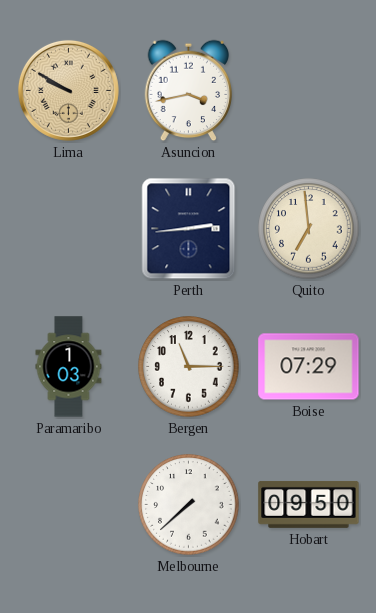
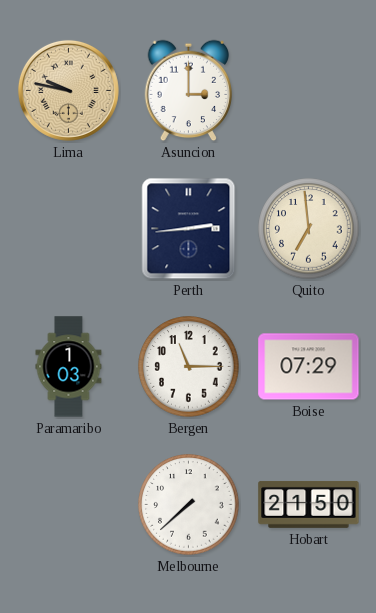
Lima: 9:50 -> 9:47
Asuncion: 3:43 -> 3:00
Hobart: 09:50 -> 21:50
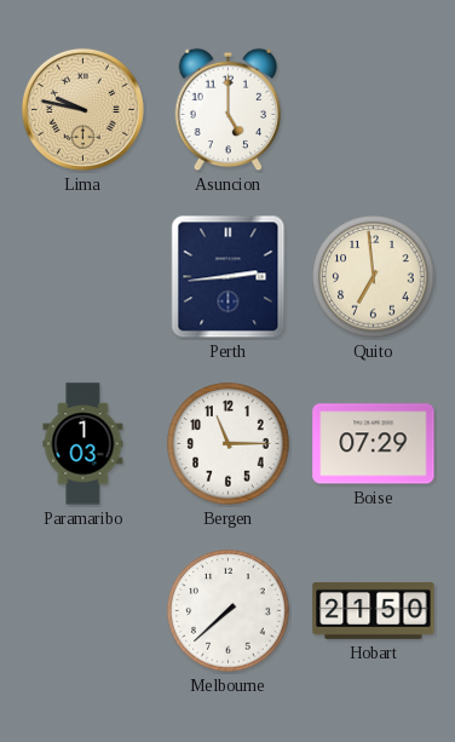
Asuncion: 3:00 -> 5:00
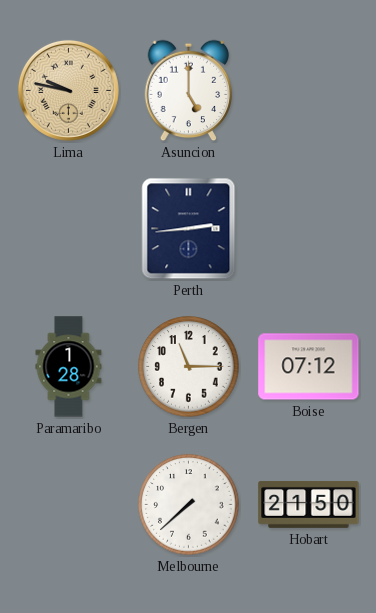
Quito: 6:59 -> none
Paramaribo: 1:03 -> 1:28
Boise: 07:29 -> 07:12
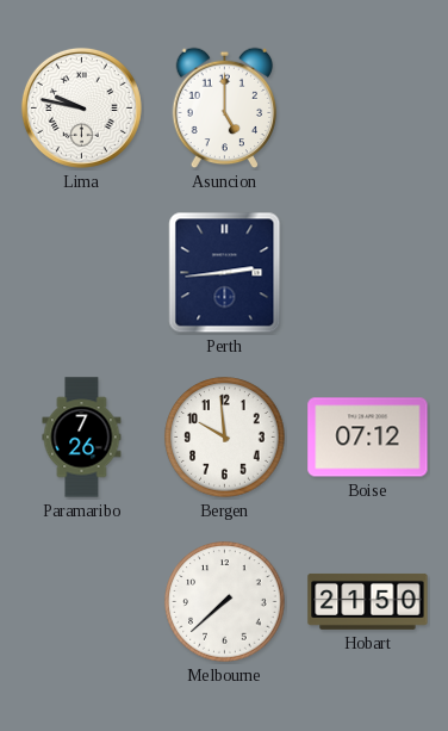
Lima dial: champagne -> white
Paramaribo: 1:28 -> 7:26
Bergen: 11:15 -> 9:59
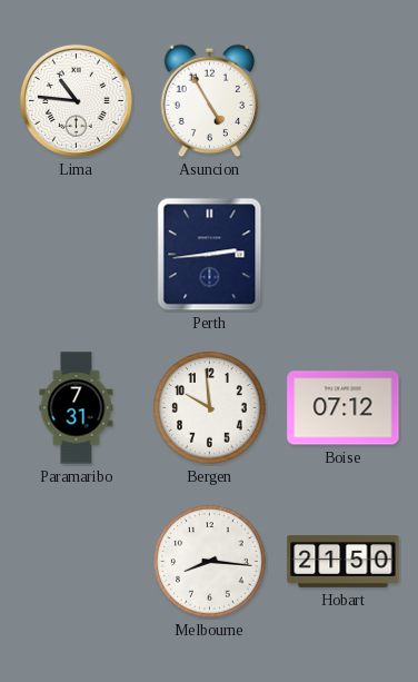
Lima: 9:47 -> 10:46
Asuncion: 5:00 -> 4:55
Paramaribo: 7:26 -> 7:31
Melbourne: 7:38 -> 8:16
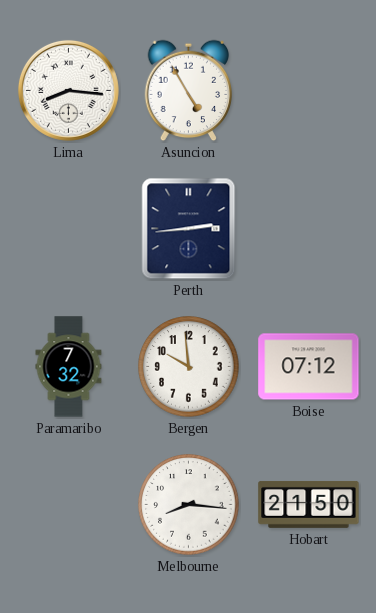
Lima: 10:46 -> 8:16
Paramaribo: 7:31 -> 7:32
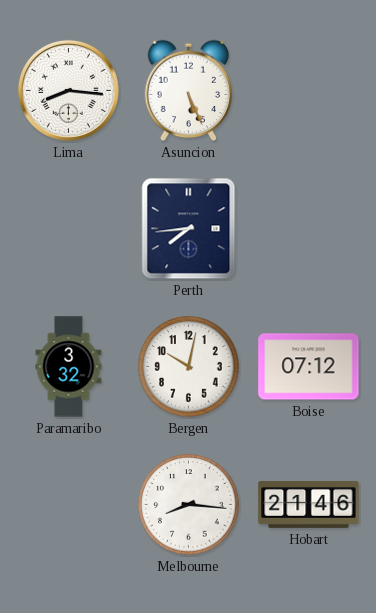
Asuncion: 4:55 -> 5:26
Perth: 2:44 -> 7:44
Paramaribo: 7:32 -> 3:32
Bergen: 9:59 -> 10:02
Hobart: 21:50 -> 21:46
